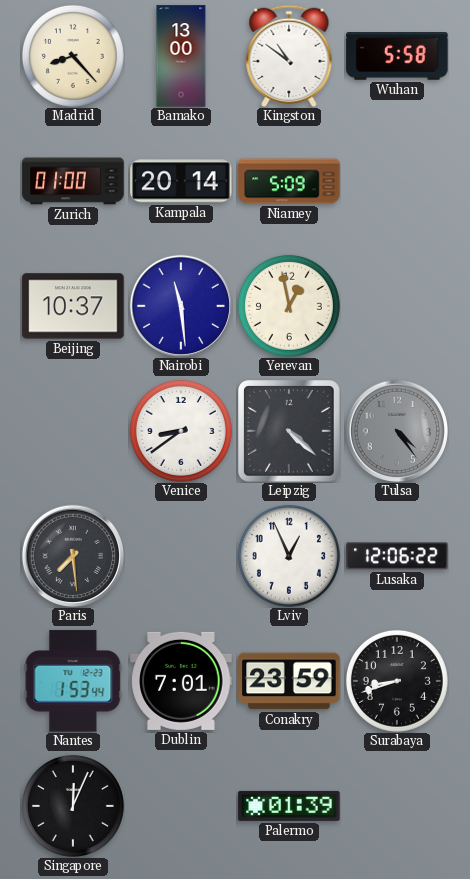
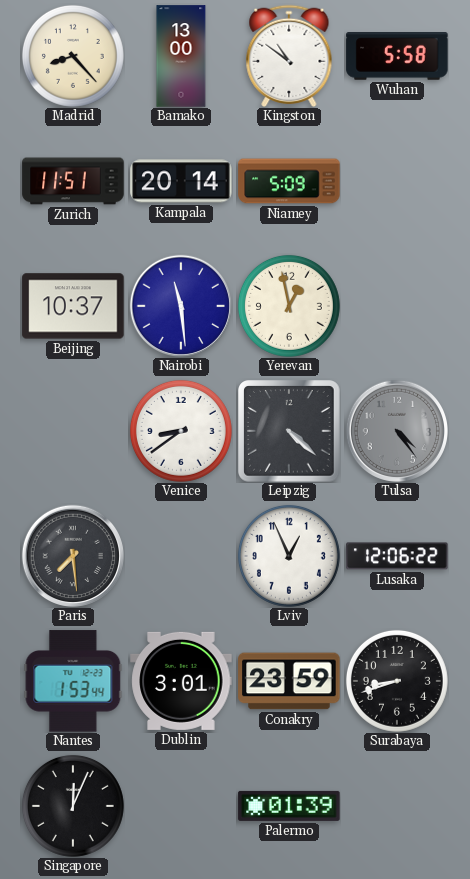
Zurich: 01:00 -> 11:51
Dublin: 7:01 -> 3:01
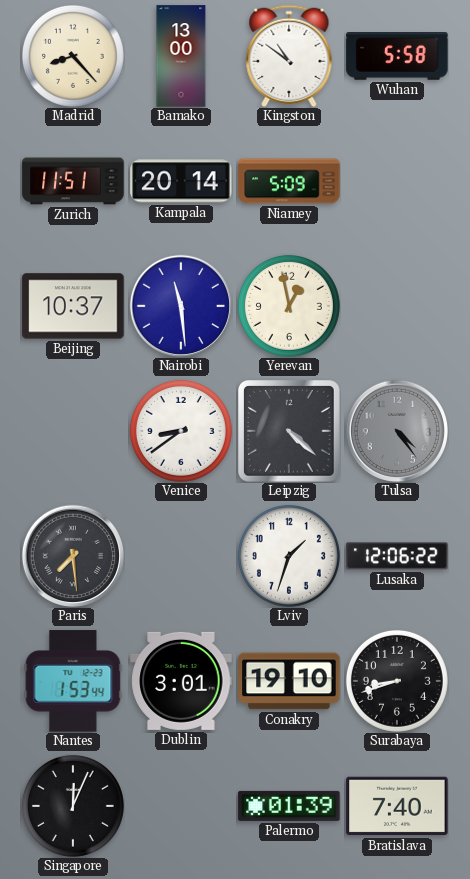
Lviv: 12:56 -> 1:33
Conakry: 23:59 -> 19:10
Bratislava: none -> 7:40
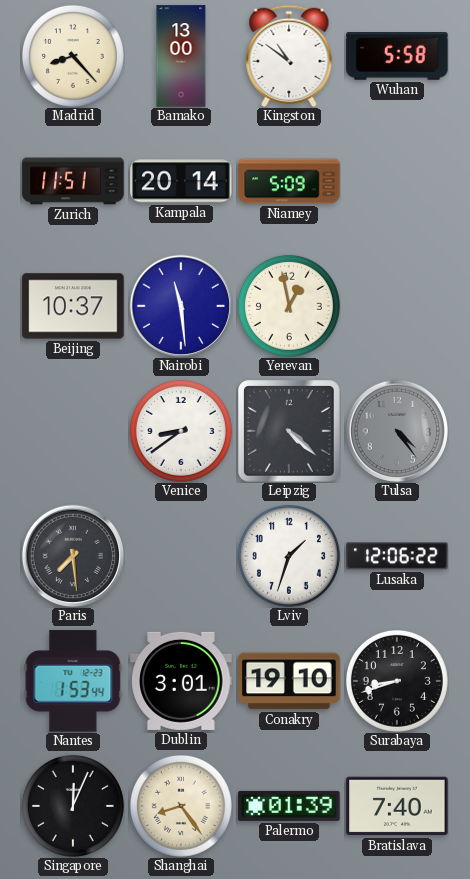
Shanghai: none -> 8:24
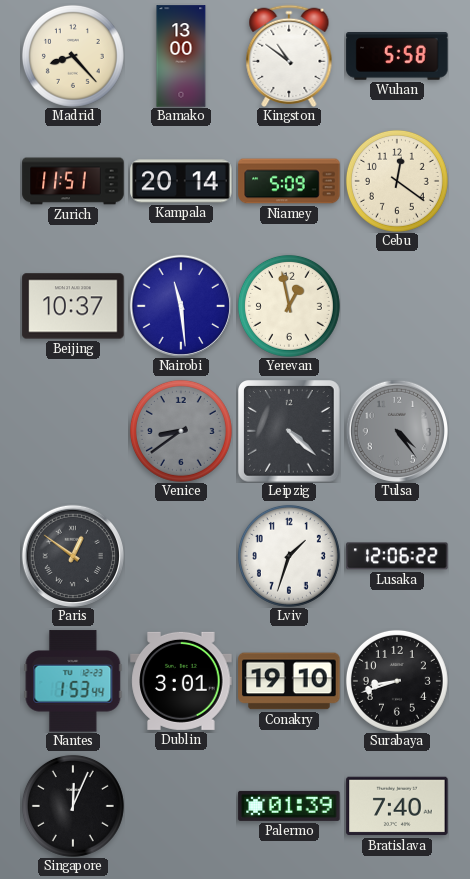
Cebu: none -> 12:21
Venice dial: white -> grey
Paris: 7:29 -> 12:51
Shanghai: 8:24 -> none
